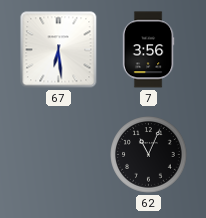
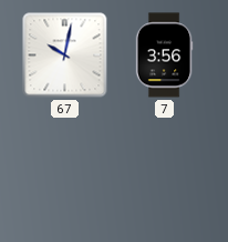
67: 6:29 -> 10:02
62: 11:04 -> none
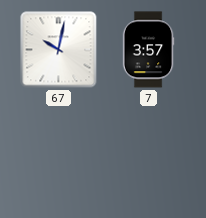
7: 3:56 -> 3:57
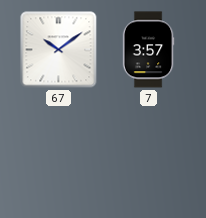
67: 10:02 -> 10:09
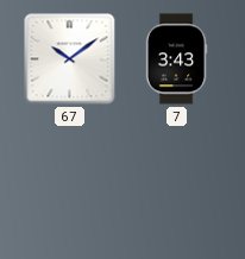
7: 3:57 -> 3:43
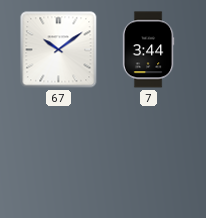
7: 3:43 -> 3:44
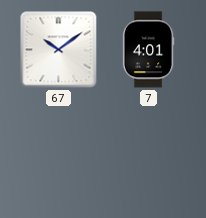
7: 3:44 -> 4:01
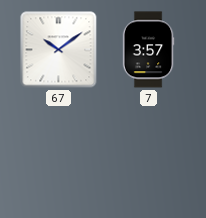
7: 4:01 -> 3:57
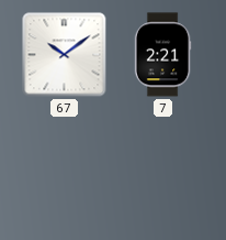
7: 3:57 -> 2:21
